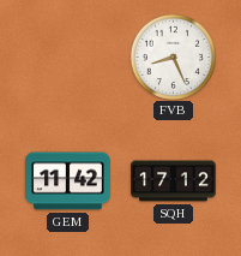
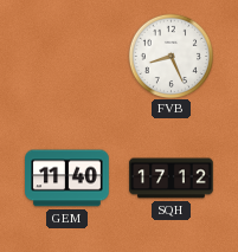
GEM: 11:42 -> 11:40
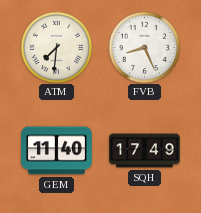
ATM: none -> 7:31
SQH: 17:12 -> 17:49
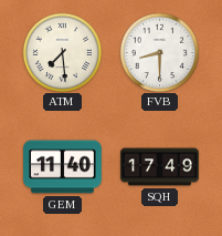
ATM: 7:31 -> 7:29
FVB: 8:26 -> 8:30
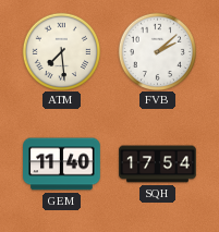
FVB: 8:30 -> 2:08
SQH: 17:49 -> 17:54
